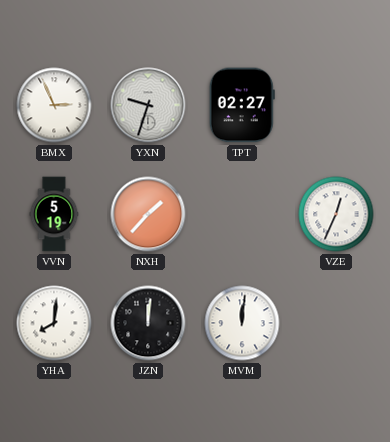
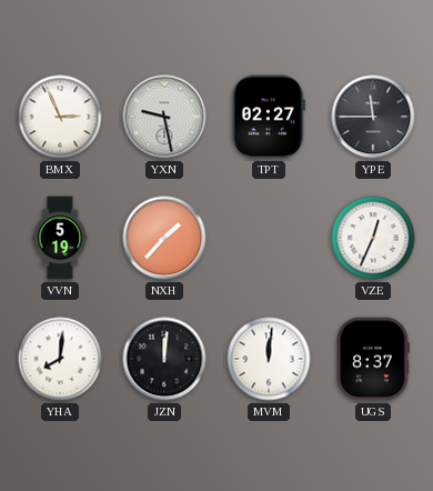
YXN: 9:33 -> 9:28
YPE: none -> 11:45
UGS: none -> 8:37
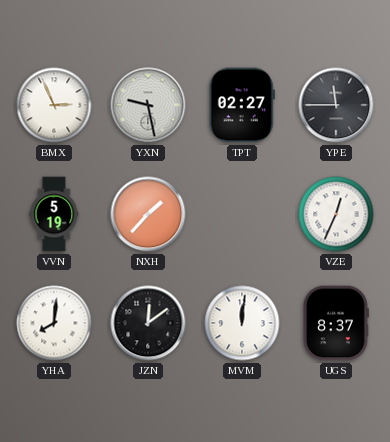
JZN: 12:01 -> 12:09
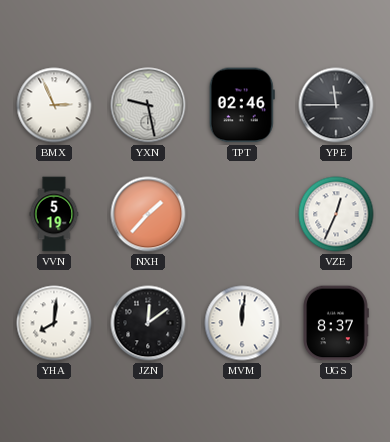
TPT: 02:27 -> 02:46
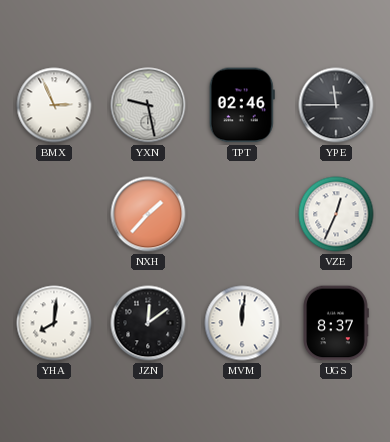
VVN: 5:19 -> none
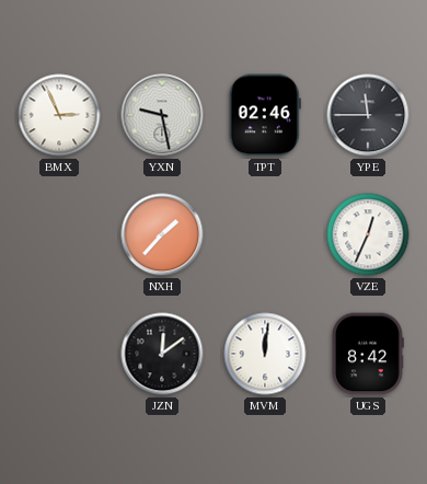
YHA: 8:01 -> none
UGS: 8:37 -> 8:42
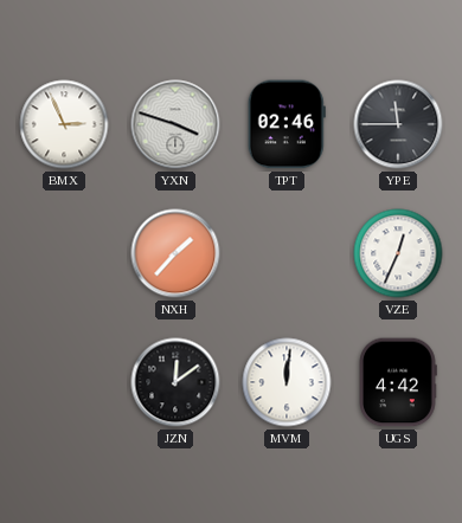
YXN: 9:28 -> 3:48
UGS: 8:42 -> 4:42
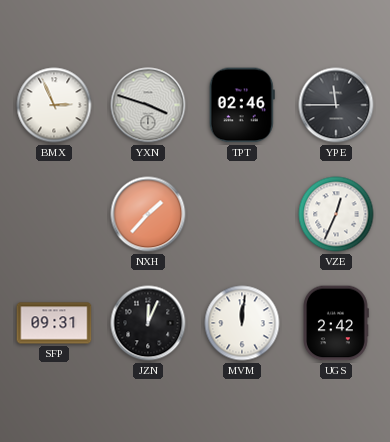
SFP: none -> 09:31
JZN: 12:09 -> 12:04
UGS: 4:42 -> 2:42
